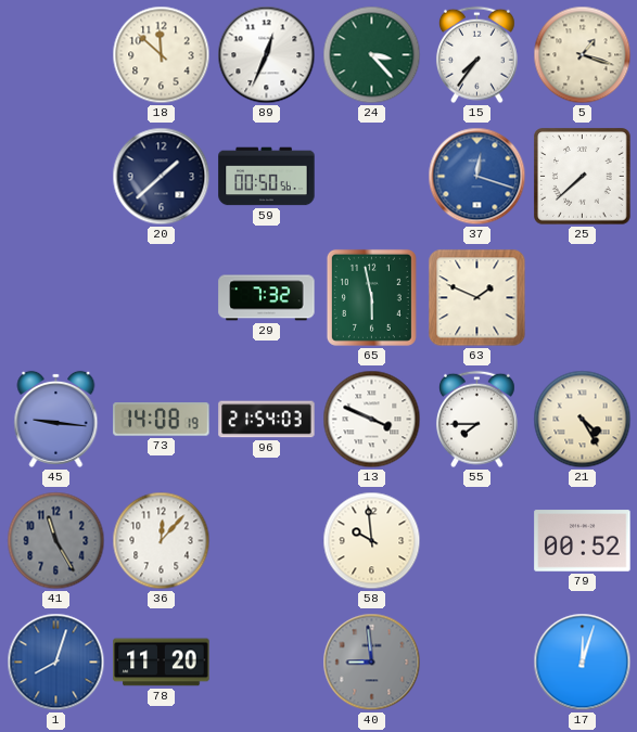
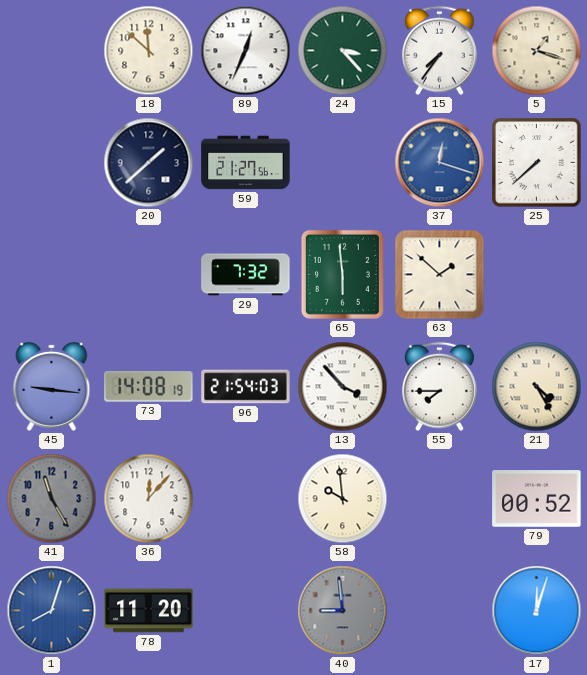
59: 00:50 -> 21:27
65: 5:58 -> 5:59
63: 1:49 -> 1:52
13: 3:49 -> 3:53
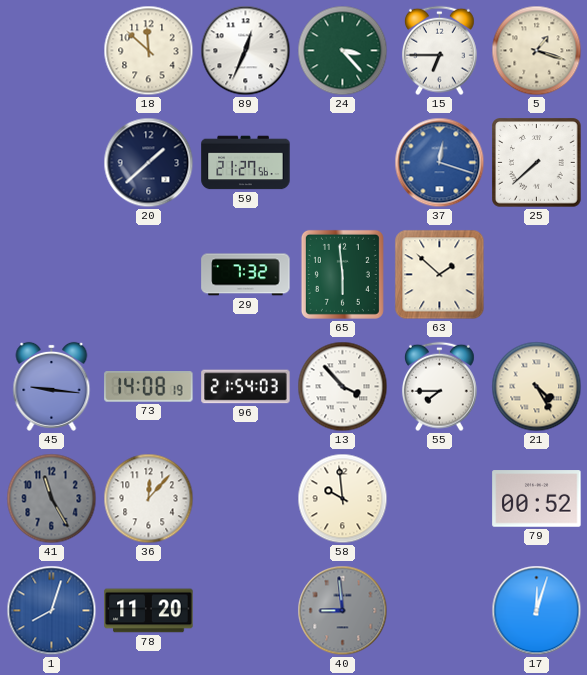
15: 7:36 -> 6:45
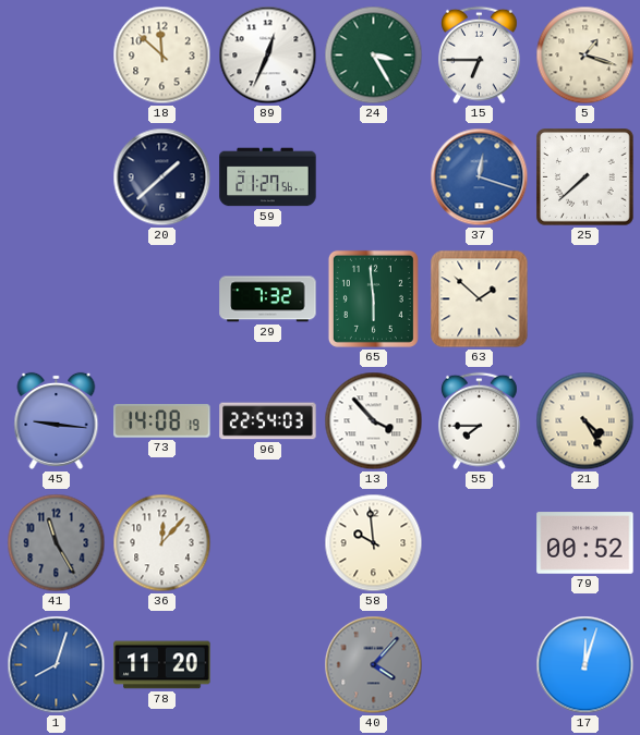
24: 3:23 -> 3:25
96: 21:54 -> 22:54
40: 8:59 -> 4:07
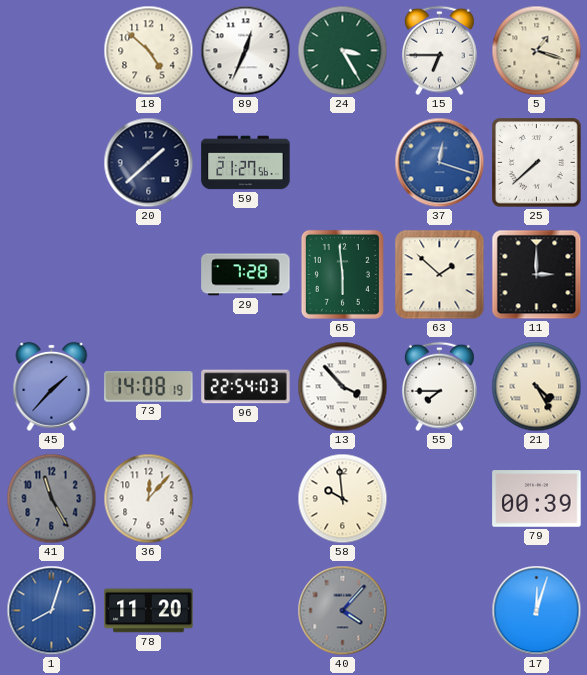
18: 11:52 -> 4:52
29: 7:32 -> 7:28
11: none -> 3:00
45: 9:16 -> 1:37
79: 00:52 -> 00:39
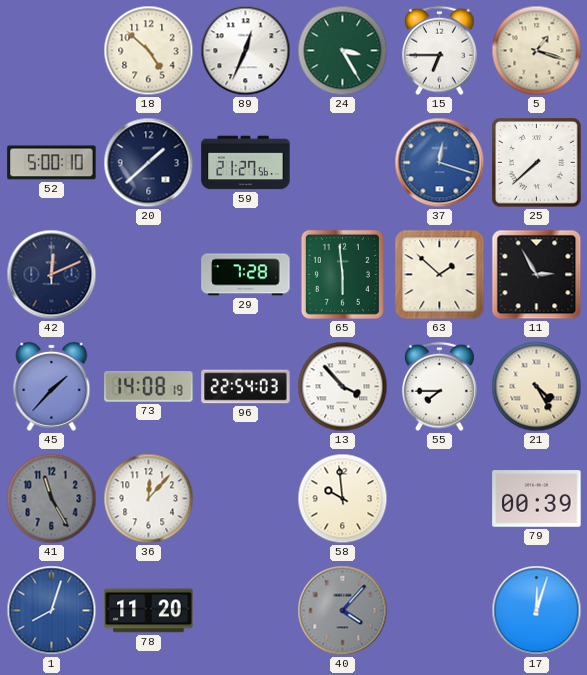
52: none -> 5:00
42: none -> 12:11
11: 3:00 -> 2:55
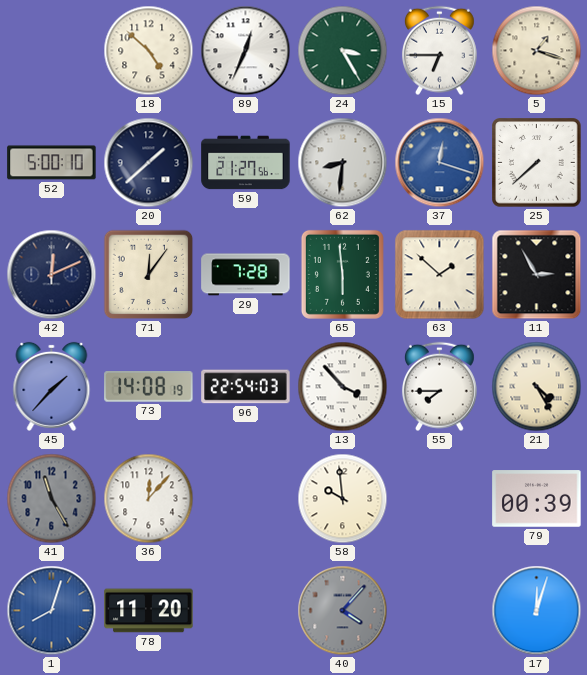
62: none -> 8:31
71: none -> 12:06
